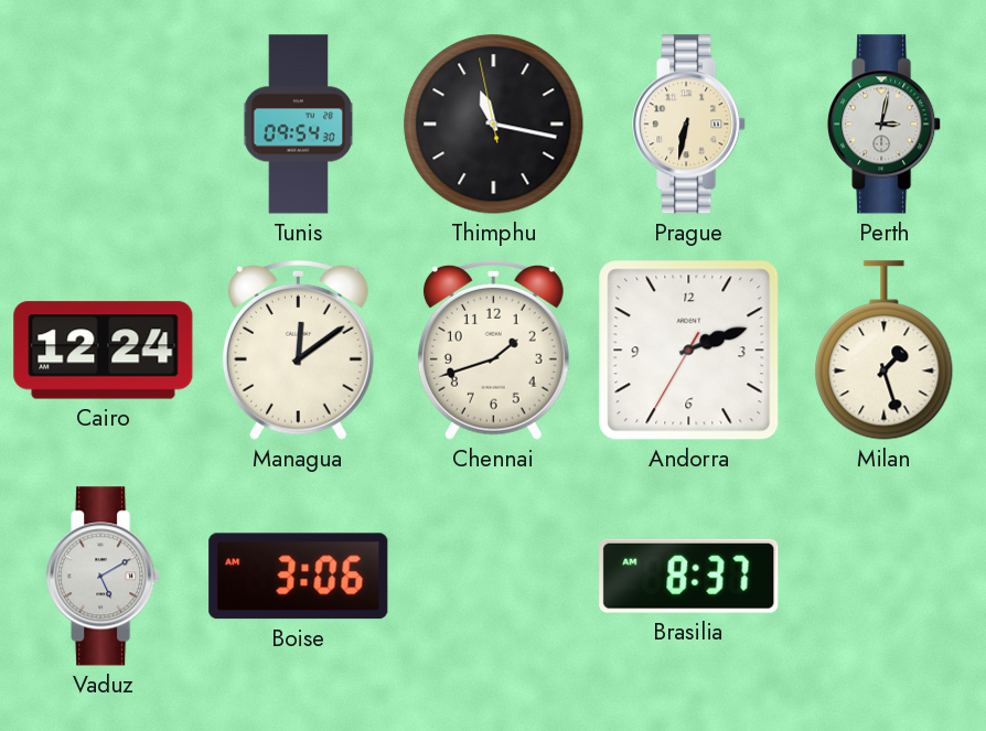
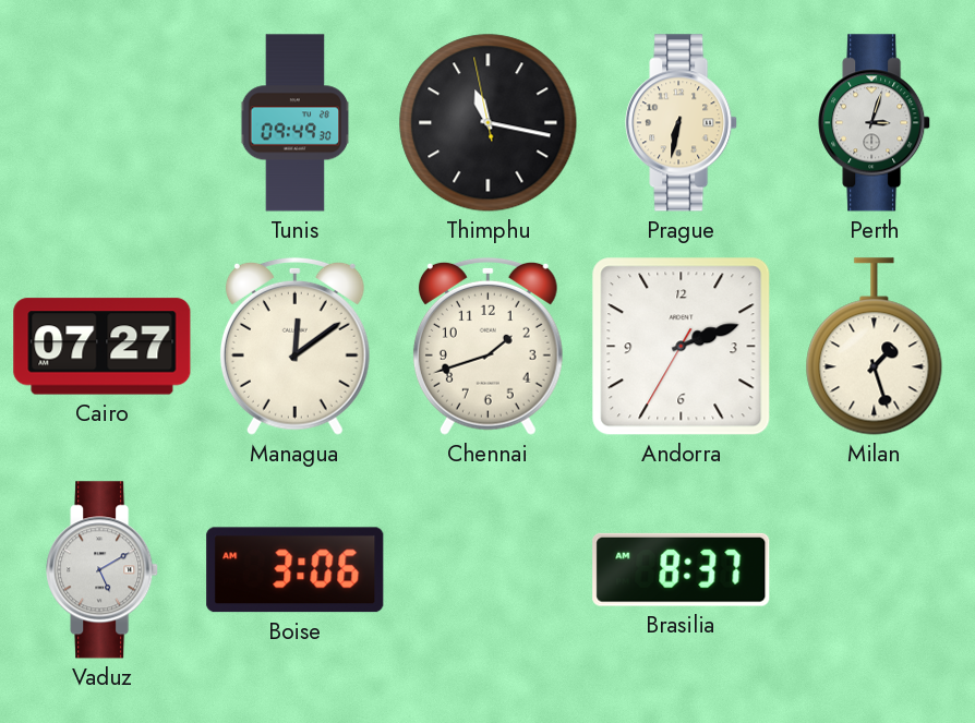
Tunis: 09:54 -> 09:49
Perth: 3:02 -> 3:03
Cairo: 12:24 -> 07:27
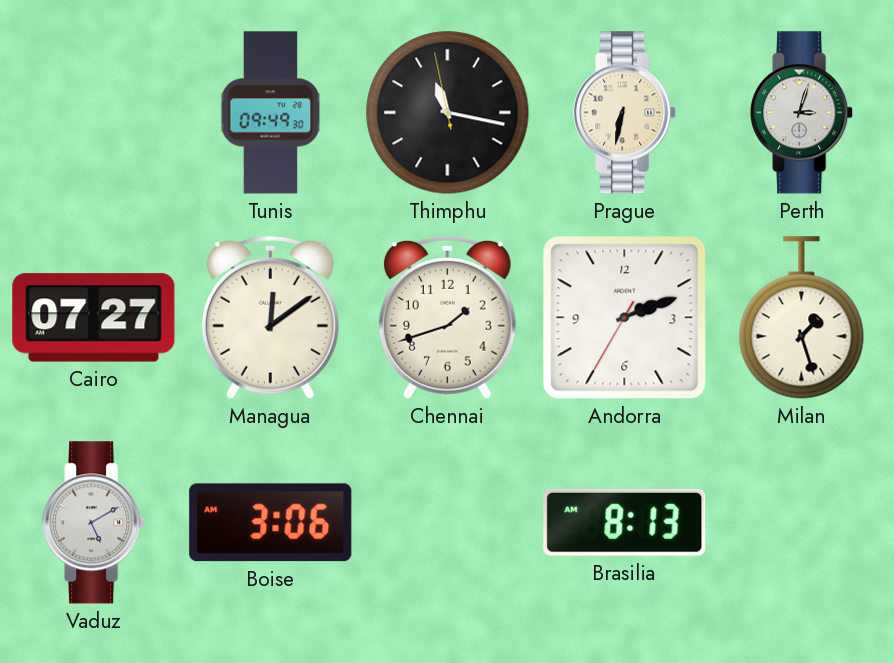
Brasilia: 8:37 -> 8:13
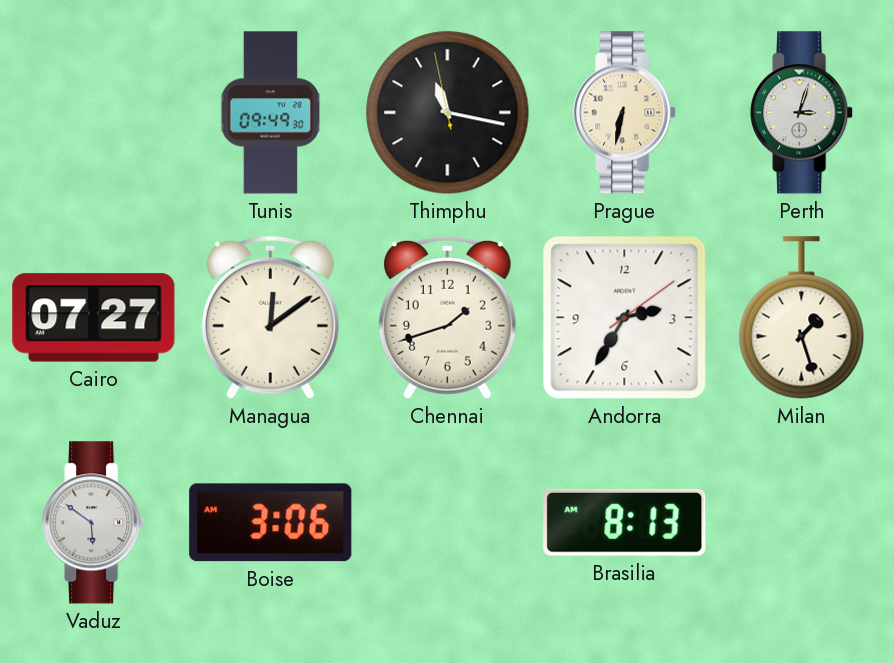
Andorra: 2:11 -> 2:35
Vaduz: 5:10 -> 5:51
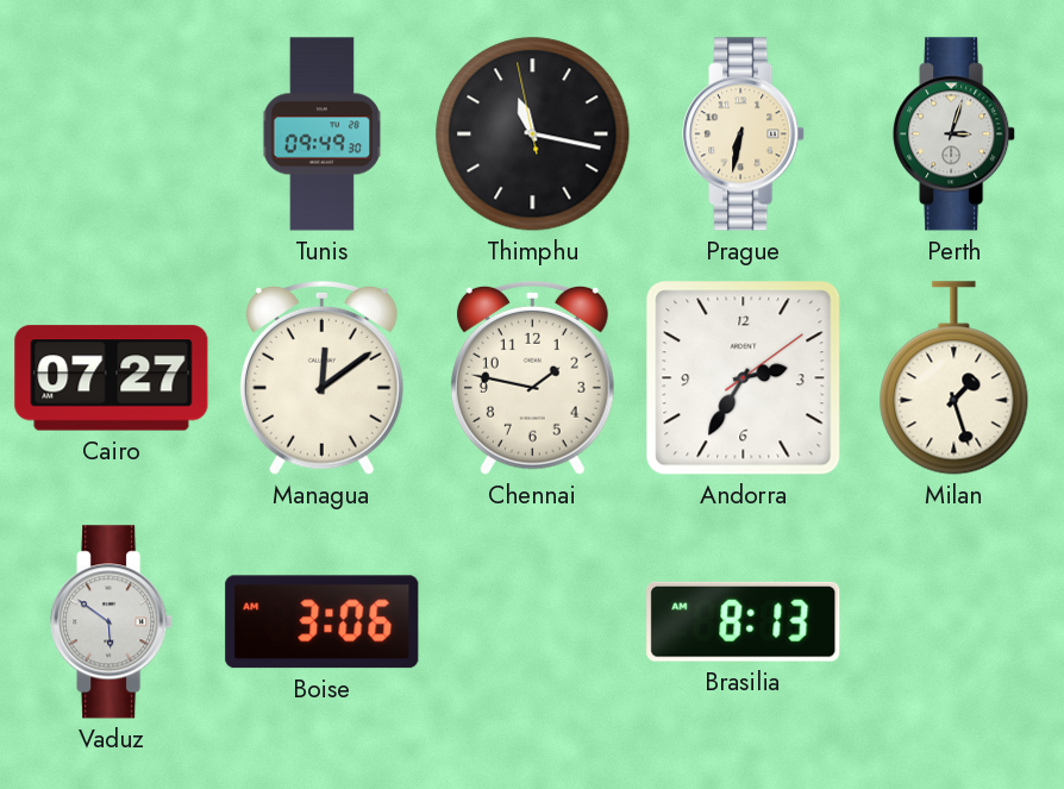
Chennai: 1:42 -> 1:47
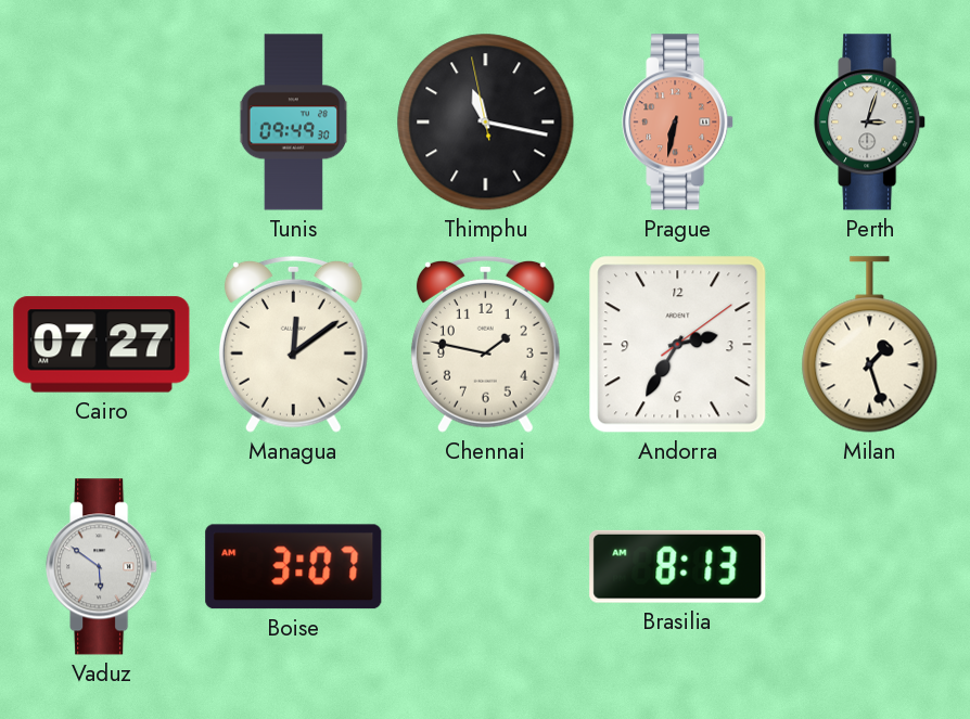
Prague dial: cream -> salmon
Boise: 3:06 -> 3:07
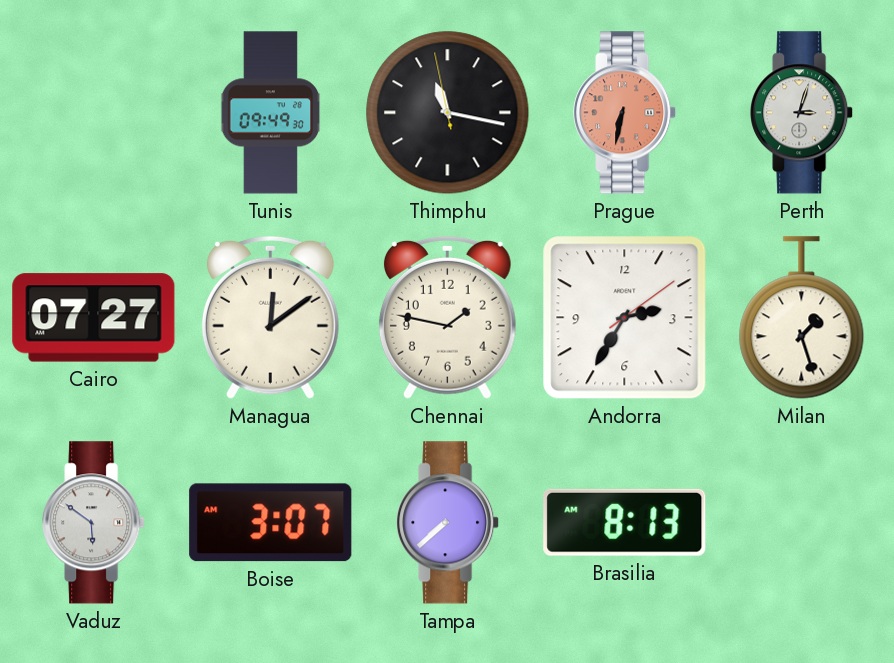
Tampa: none -> 7:38
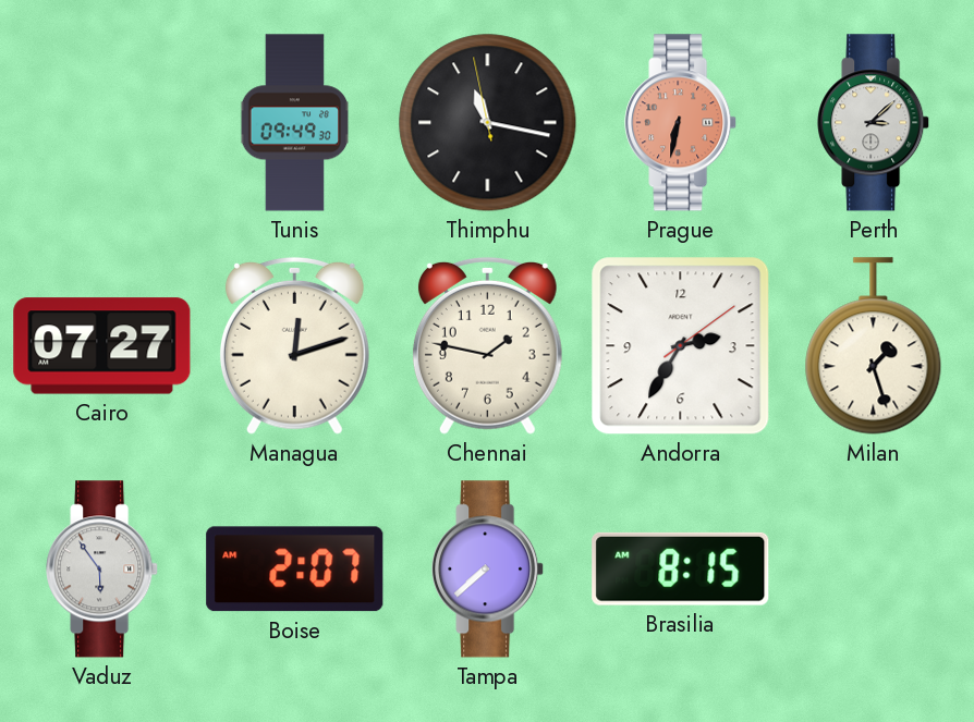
Perth: 3:03 -> 3:08
Managua: 12:09 -> 12:12
Vaduz: 5:51 -> 5:54
Boise: 3:07 -> 2:07
Brasilia: 8:13 -> 8:15
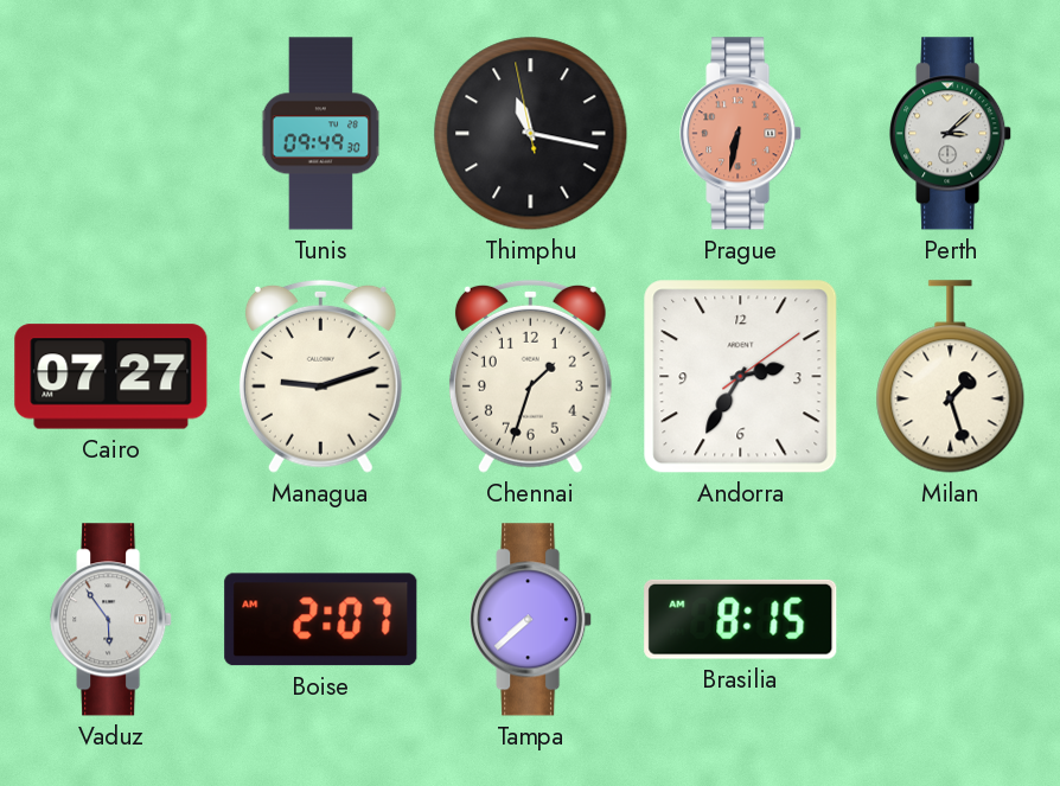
Managua: 12:12 -> 9:12
Chennai: 1:47 -> 1:33
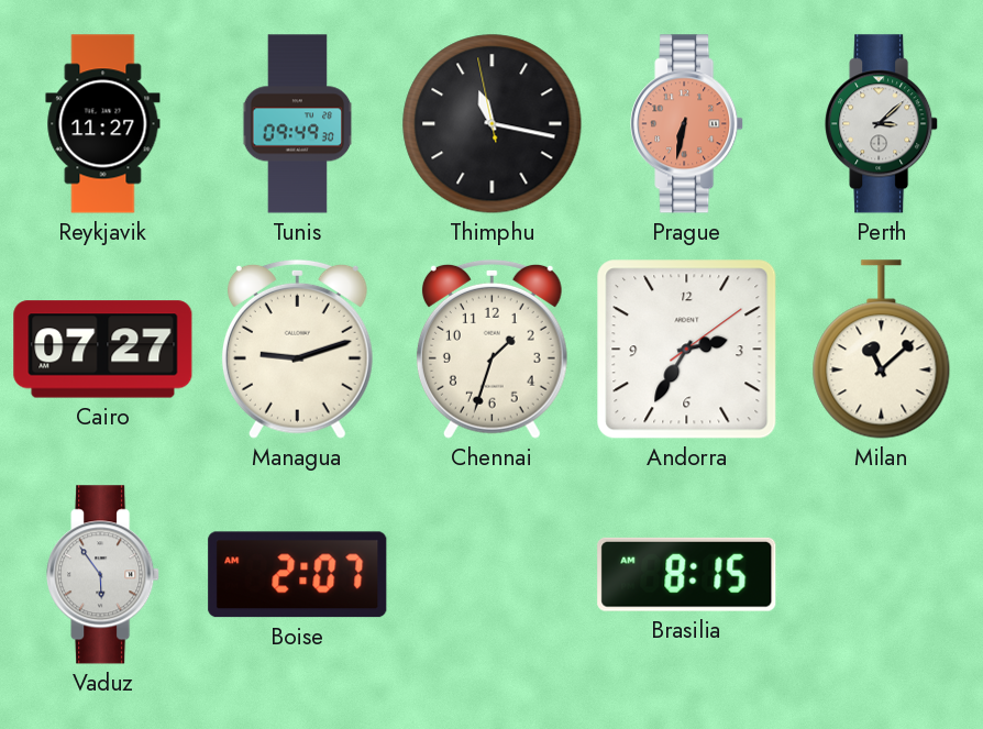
Reykjavik: none -> 11:27
Milan: 1:27 -> 11:08
Tampa: 7:38 -> none
